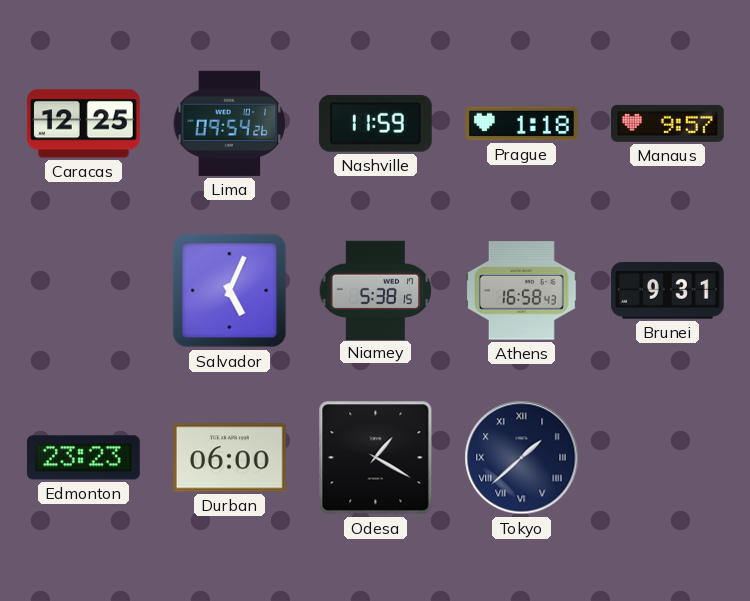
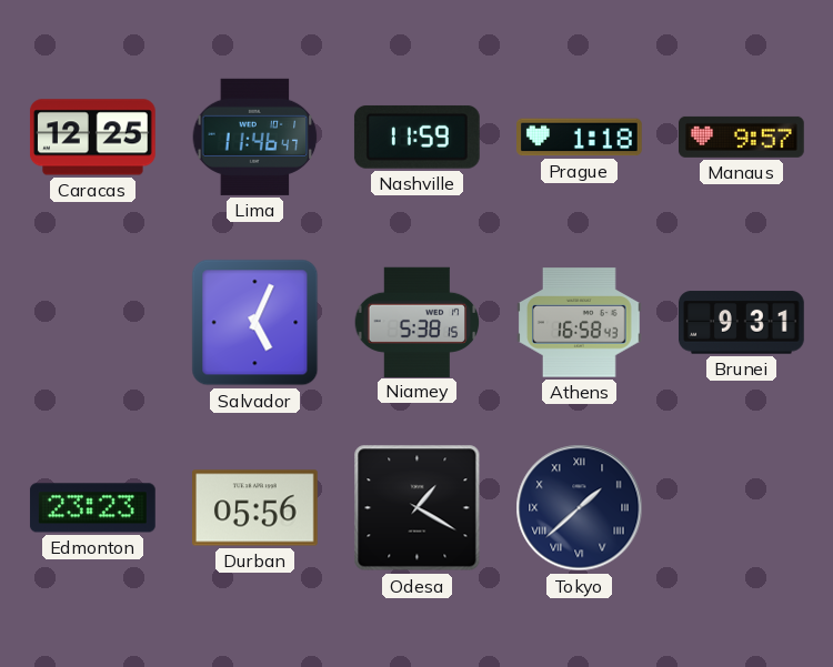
Lima: 09:54 -> 11:46
Durban: 06:00 -> 05:56
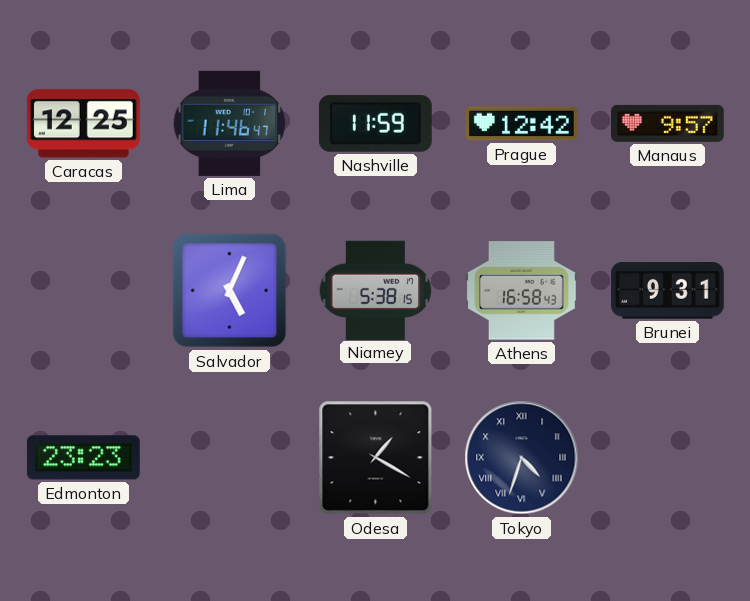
Prague: 1:18 -> 12:42
Durban: 05:56 -> none
Tokyo: 1:38 -> 4:33
